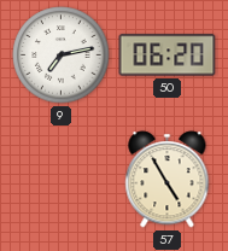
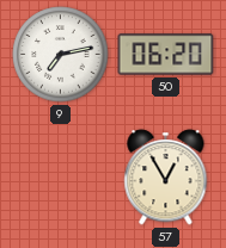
57: 4:55 -> 12:55
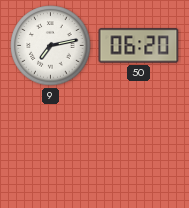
57: 12:55 -> none
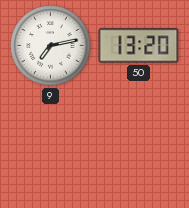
50: 06:20 -> 13:20
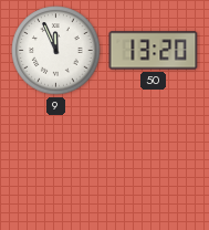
9: 7:13 -> 11:56
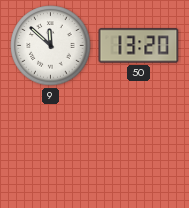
9: 11:56 -> 11:52
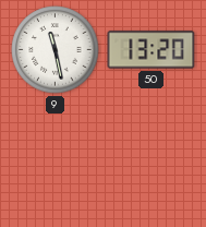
9: 11:52 -> 11:28
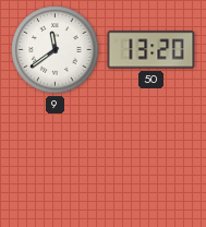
9: 11:28 -> 11:39
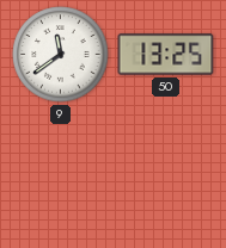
50: 13:20 -> 13:25
